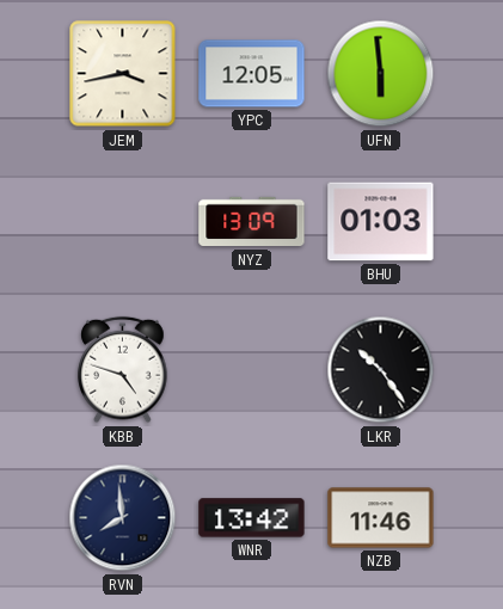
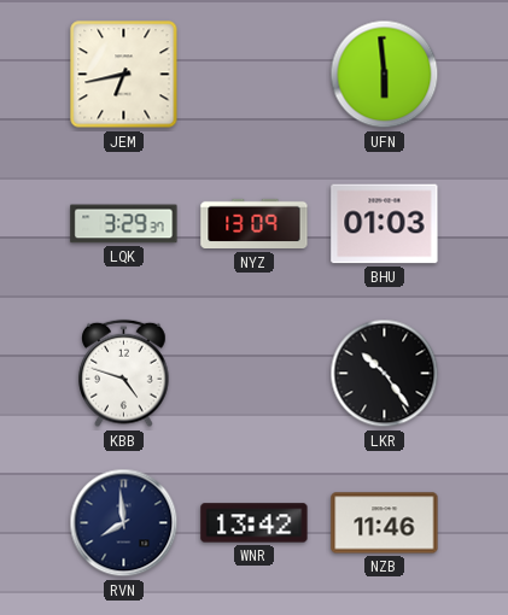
JEM: 3:43 -> 6:43
YPC: 12:05 -> none
LQK: none -> 3:29
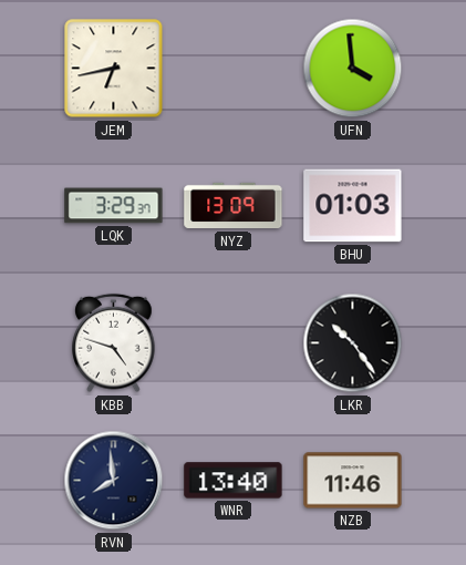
UFN: 5:59 -> 3:59
WNR: 13:42 -> 13:40
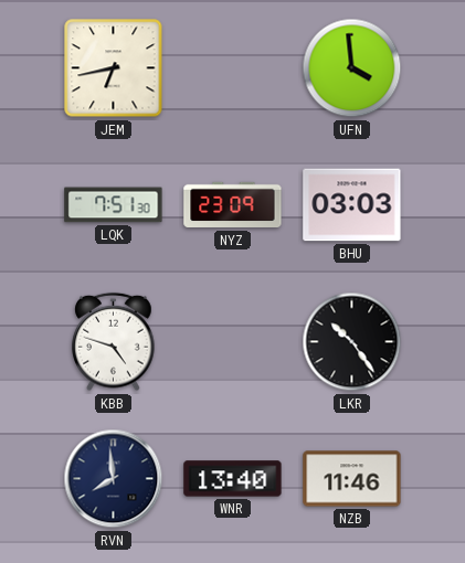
LQK: 3:29 -> 7:51
NYZ: 13:09 -> 23:09
BHU: 01:03 -> 03:03
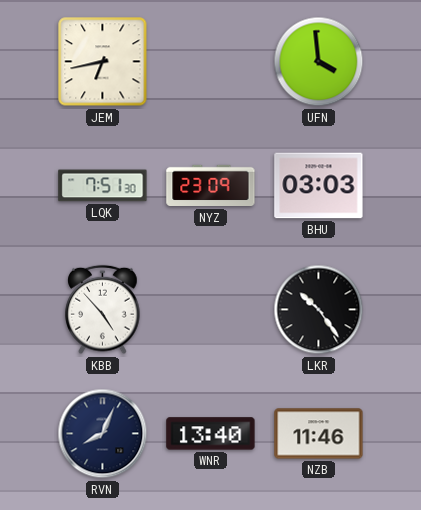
KBB: 4:48 -> 4:53
RVN: 7:59 -> 8:04
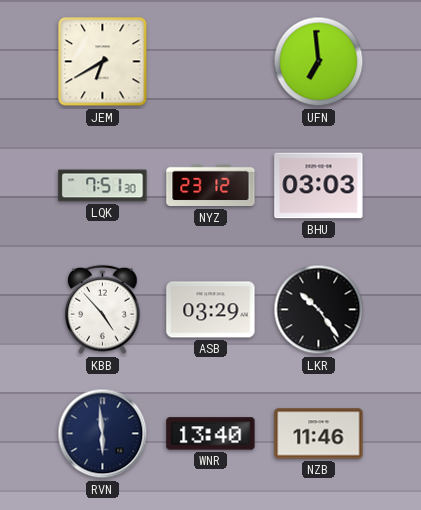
JEM: 6:43 -> 6:40
UFN: 3:59 -> 6:59
NYZ: 23:09 -> 23:12
ASB: none -> 03:29
RVN: 8:04 -> 5:59
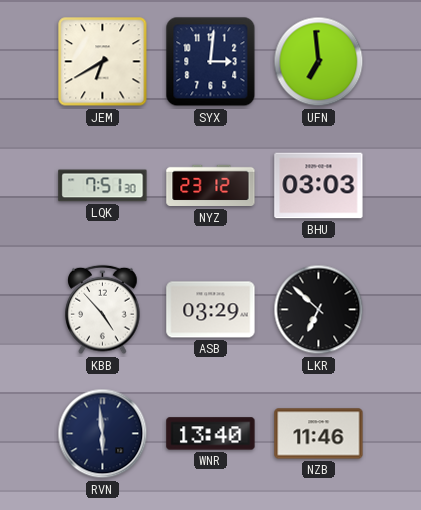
SYX: none -> 3:01
LKR: 10:24 -> 6:52
